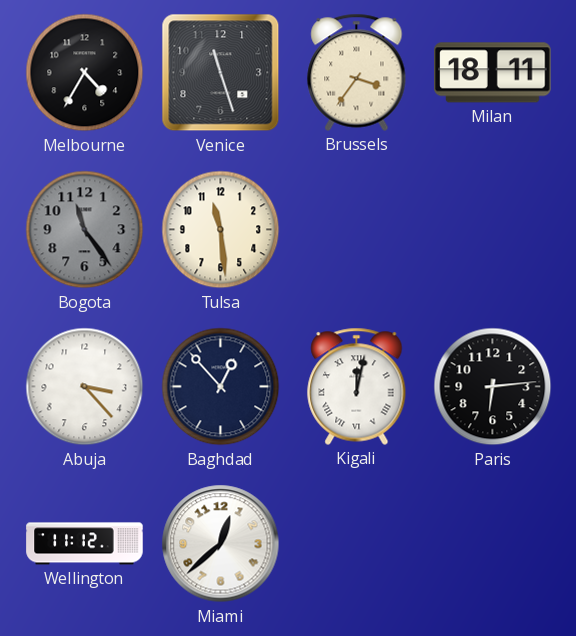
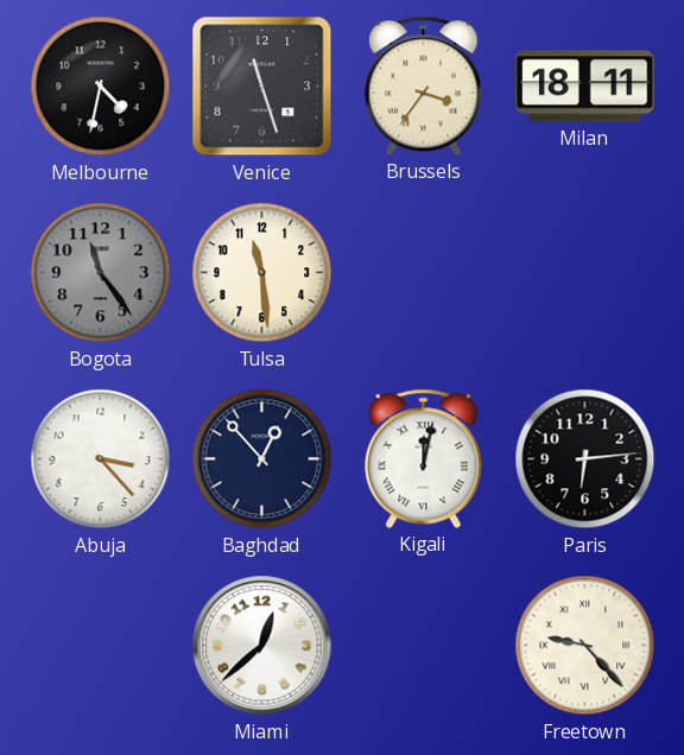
Melbourne: 4:35 -> 4:32
Wellington: 11:12 -> none
Freetown: none -> 9:23
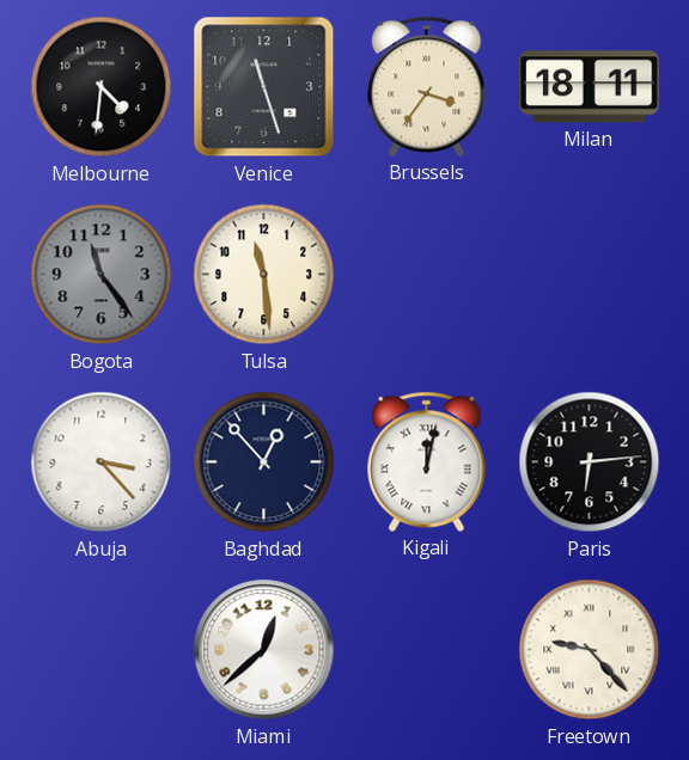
Melbourne: 4:32 -> 4:31
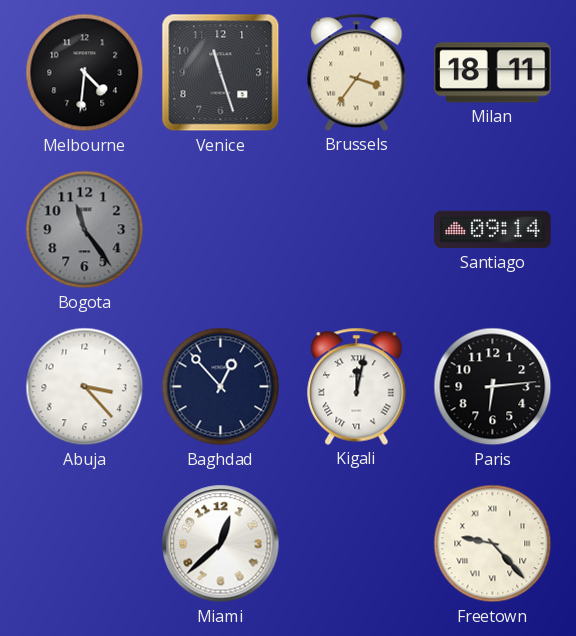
Tulsa: 11:29 -> none
Santiago: none -> 09:14
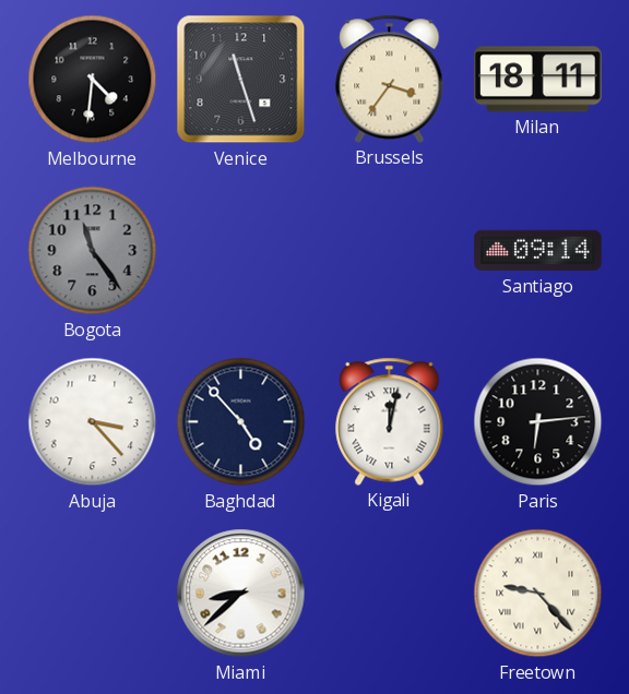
Baghdad: 12:53 -> 4:53
Miami: 12:38 -> 8:38
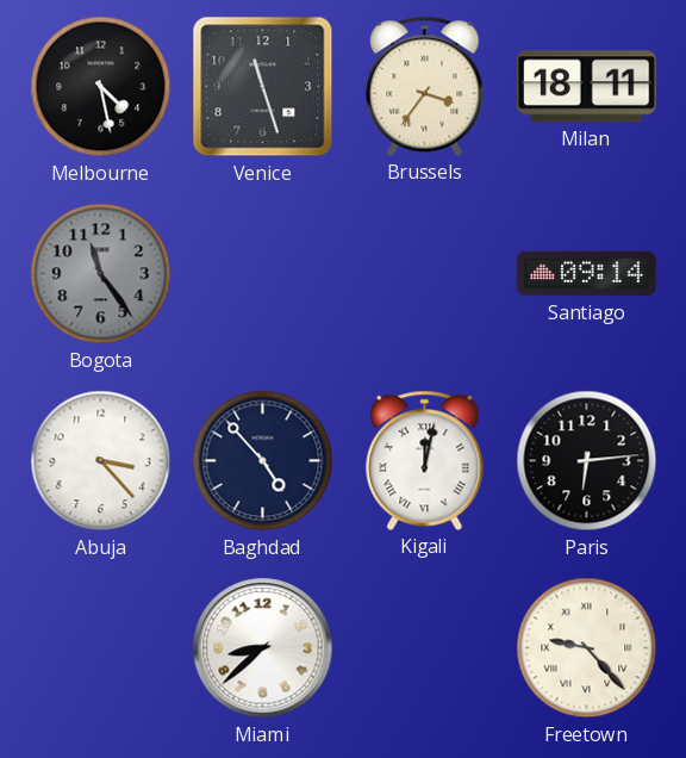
Melbourne: 4:31 -> 4:28
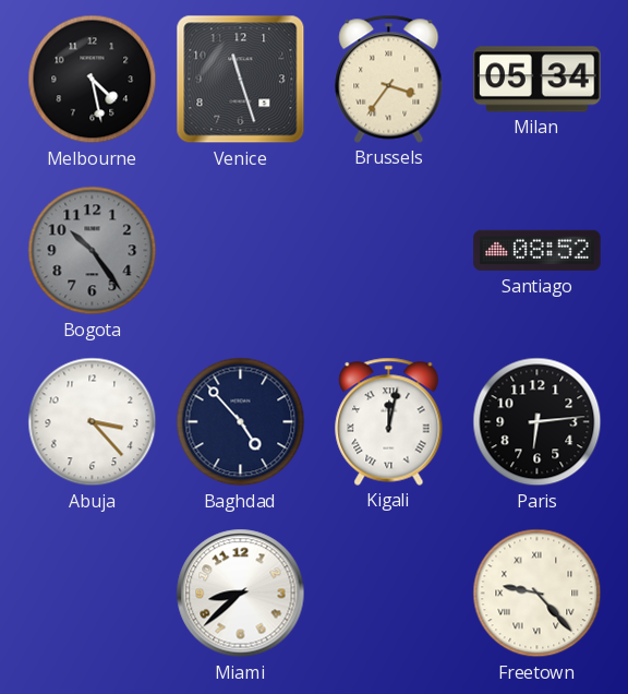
Milan: 18:11 -> 05:34
Bogota: 11:24 -> 10:24
Santiago: 09:14 -> 08:52
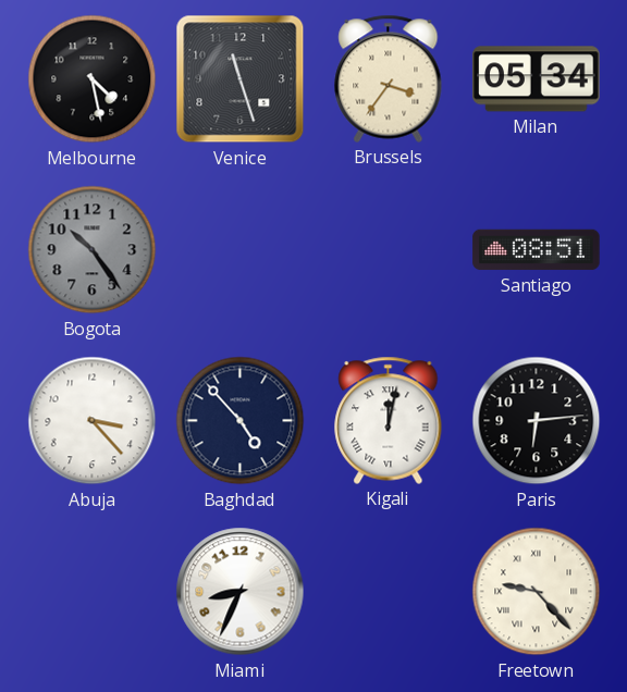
Santiago: 08:52 -> 08:51
Miami: 8:38 -> 8:34
